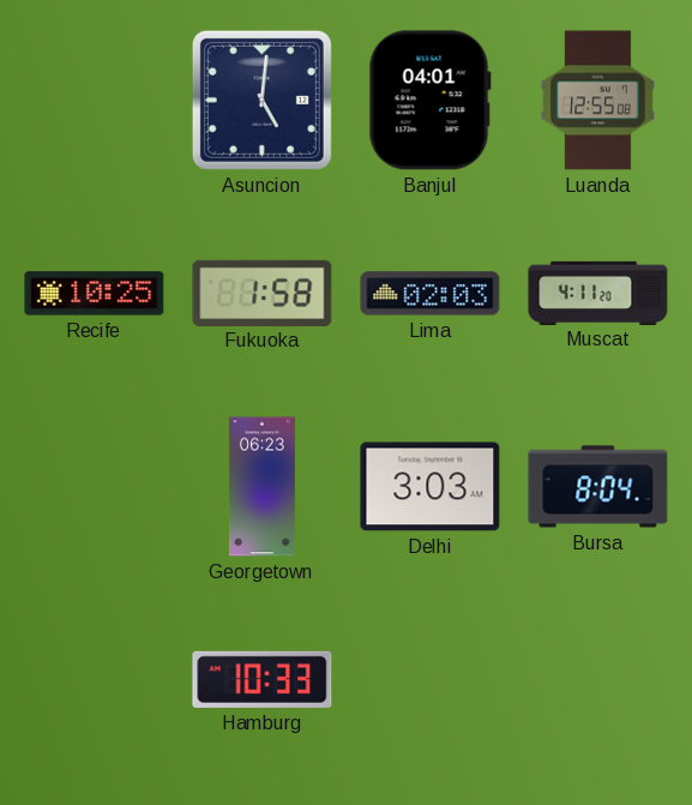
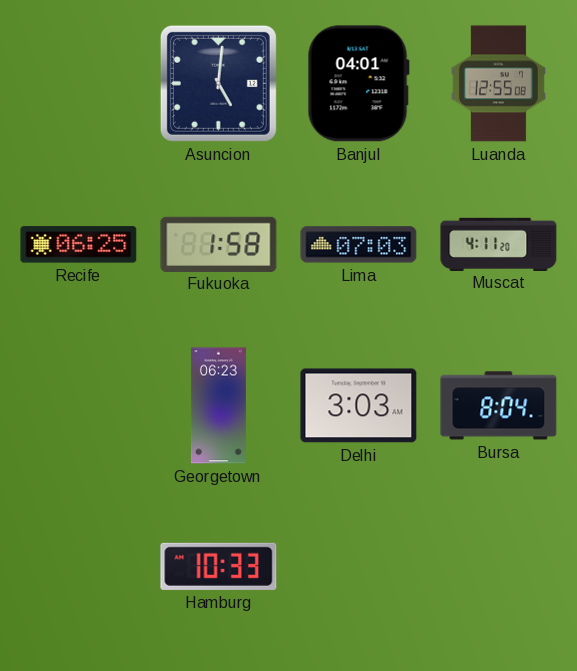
Recife: 10:25 -> 06:25
Lima: 02:03 -> 07:03
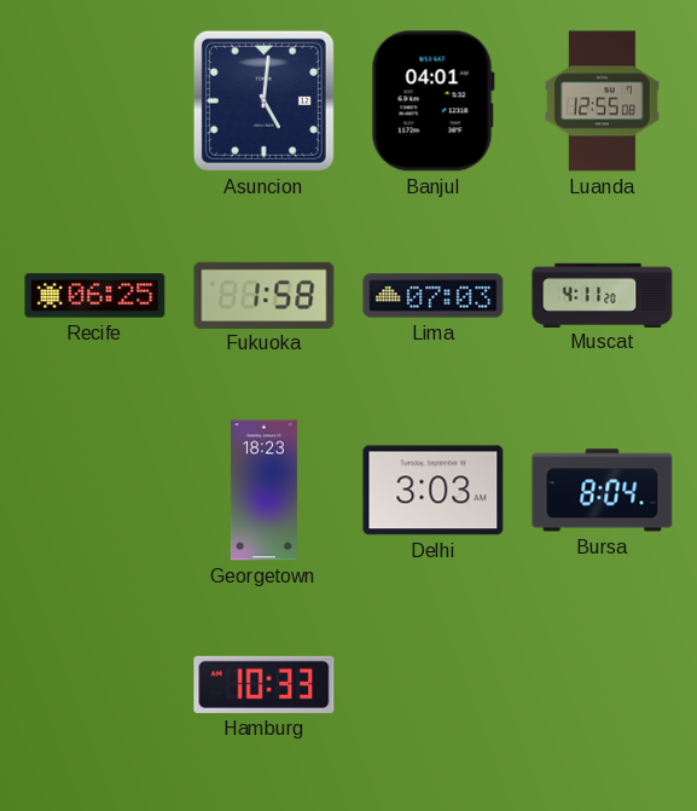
Georgetown: 06:23 -> 18:23
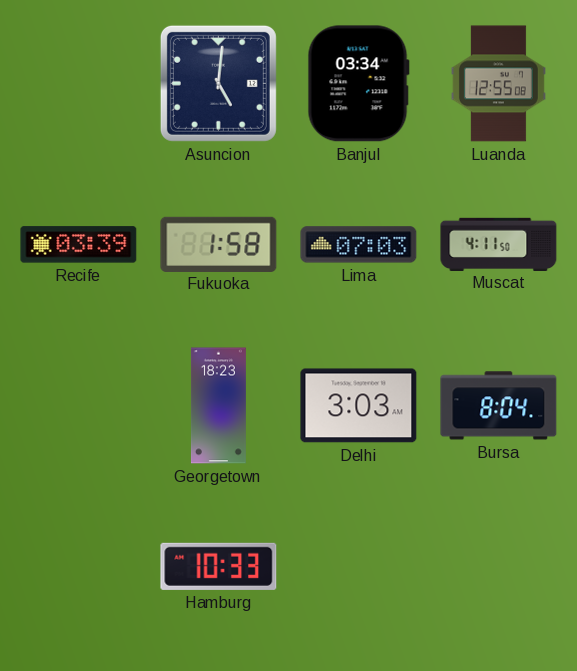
Banjul: 04:01 -> 03:34
Recife: 06:25 -> 03:39
Muscat: 4:11:20 -> 4:11:50
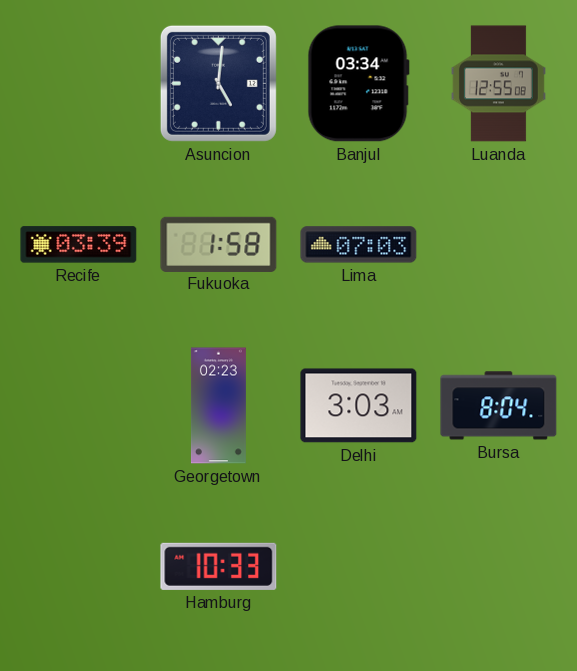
Muscat: 4:11 -> none
Georgetown: 18:23 -> 02:23
